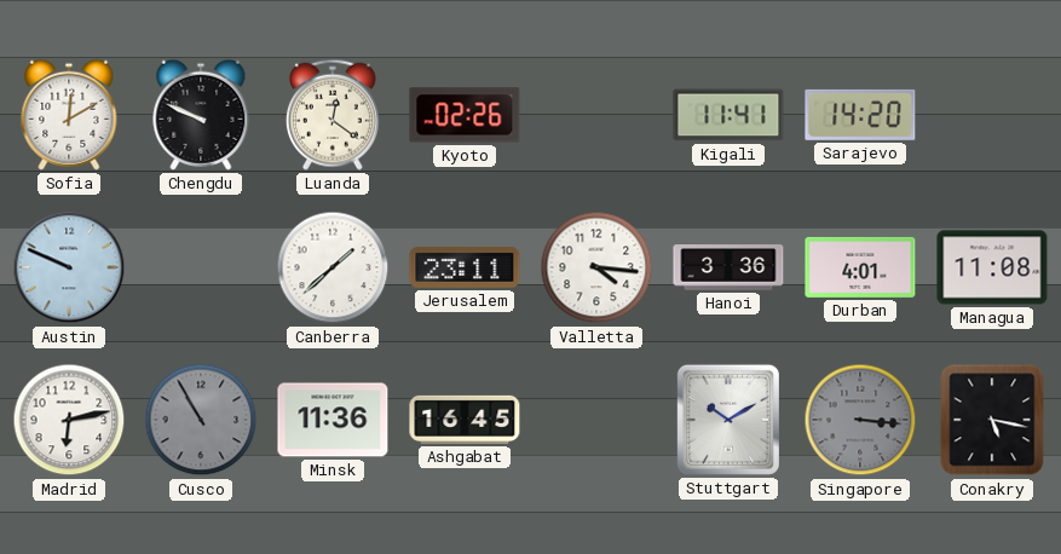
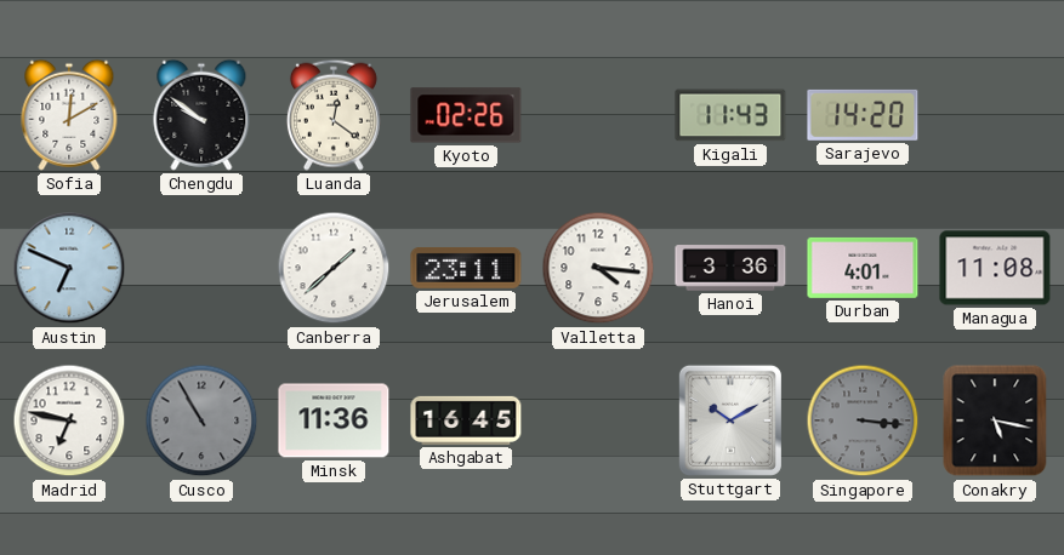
Chengdu: 9:49 -> 9:51
Kigali: 11:41 -> 11:43
Austin: 9:49 -> 6:49
Madrid: 6:13 -> 6:47
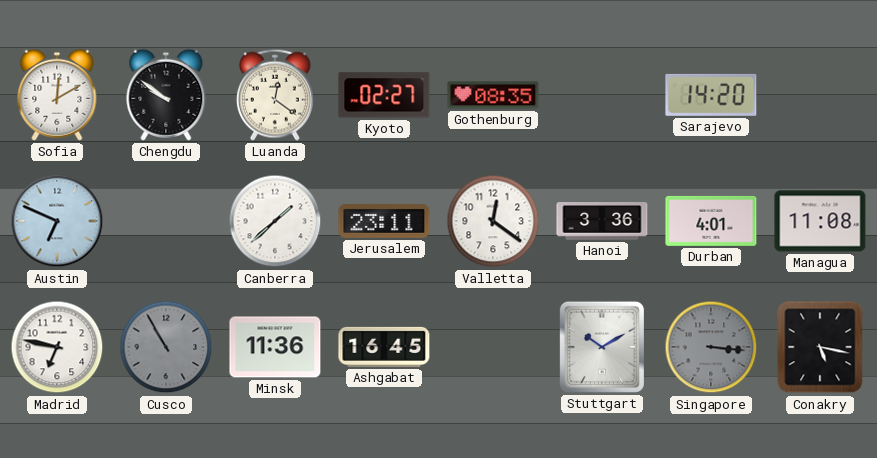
Kyoto: 02:26 -> 02:27
Gothenburg: none -> 08:35
Kigali: 11:43 -> none
Valletta: 4:16 -> 12:21
